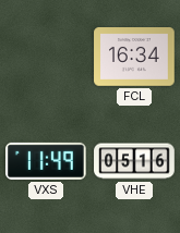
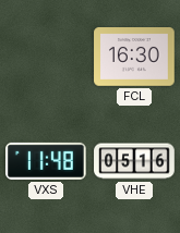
FCL: 16:34 -> 16:30
VXS: 11:49 -> 11:48
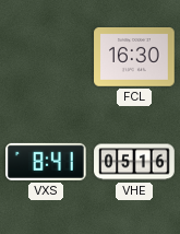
VXS: 11:48 -> 8:41
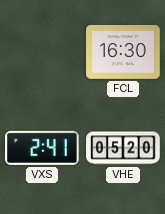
VXS: 8:41 -> 2:41
VHE: 05:16 -> 05:20
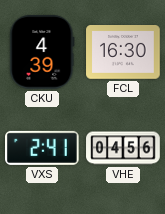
CKU: none -> 4:39
VHE: 05:20 -> 04:56
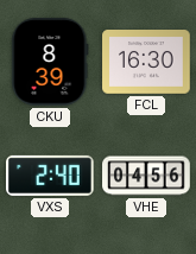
CKU: 4:39 -> 8:39
VXS: 2:41 -> 2:40
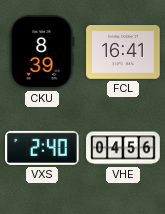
FCL: 16:30 -> 16:41
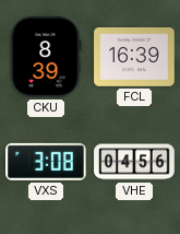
FCL: 16:41 -> 16:39
VXS: 2:40 -> 3:08
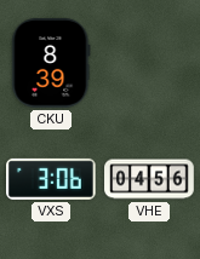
FCL: 16:39 -> none
VXS: 3:08 -> 3:06
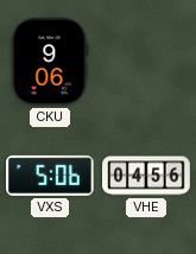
CKU: 8:39 -> 9:06
VXS: 3:06 -> 5:06
